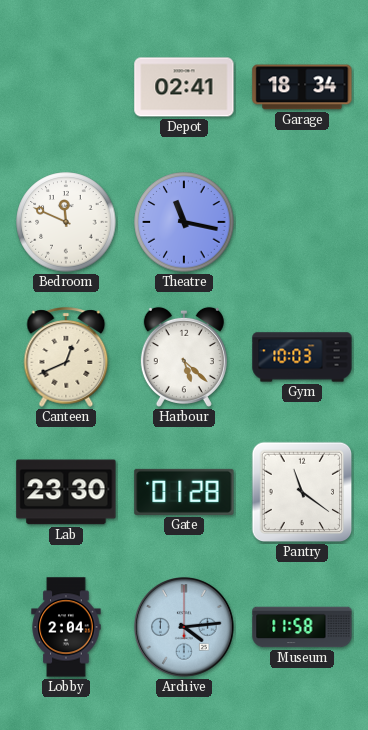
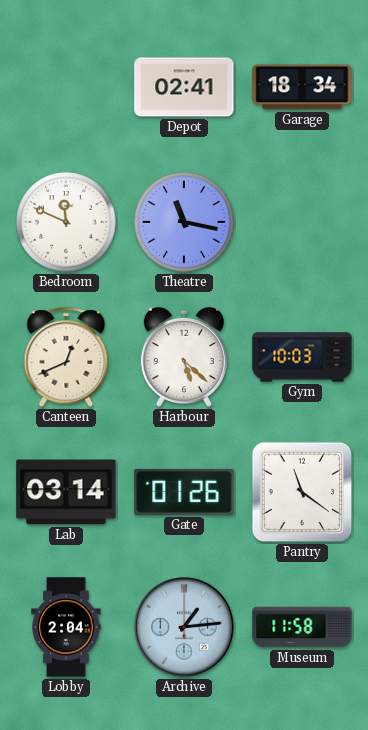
Lab: 23:30 -> 03:14
Gate: 01:28 -> 01:26
Archive: 4:14 -> 1:14
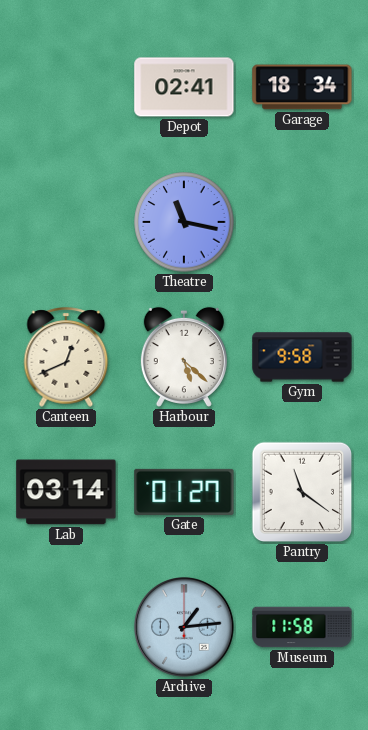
Bedroom: 11:49 -> none
Gym: 10:03 -> 9:58
Gate: 01:26 -> 01:27
Lobby: 2:04 -> none
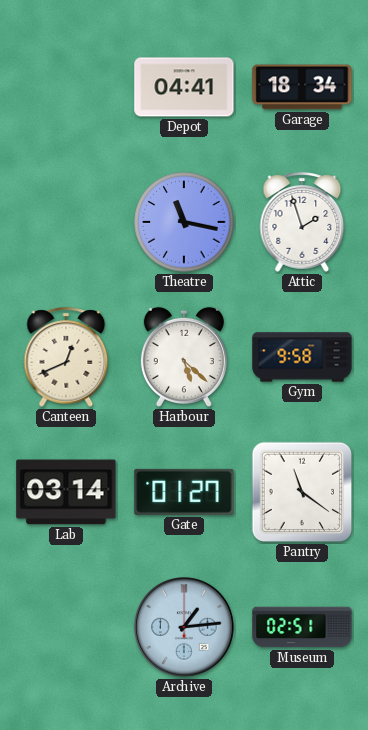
Depot: 02:41 -> 04:41
Attic: none -> 1:57
Museum: 11:58 -> 02:51
